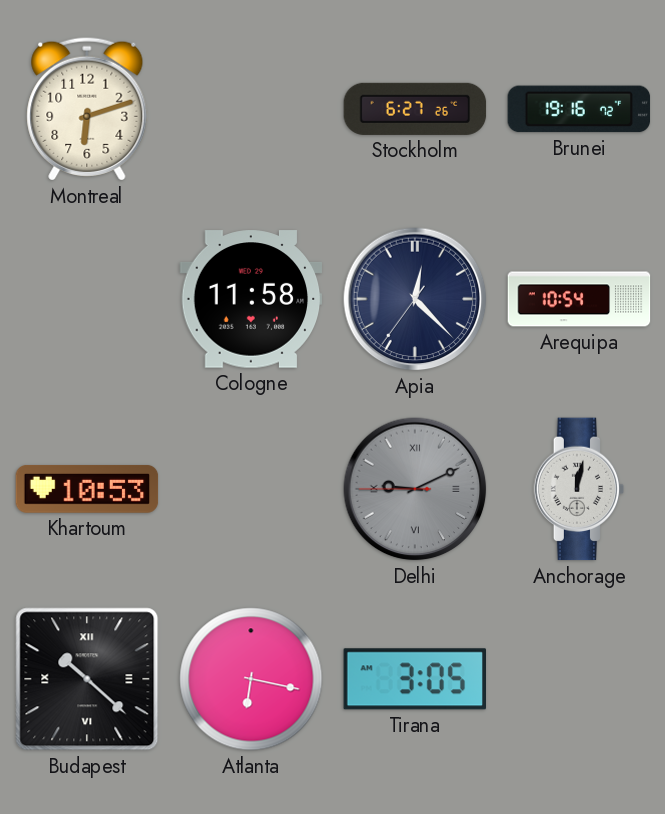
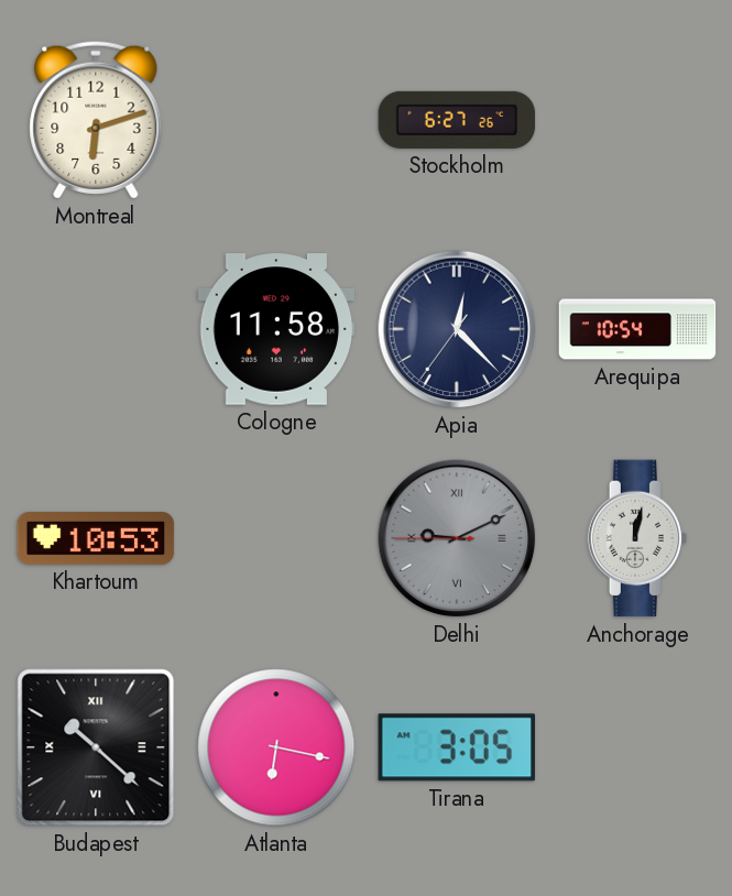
Brunei: 19:16 -> none
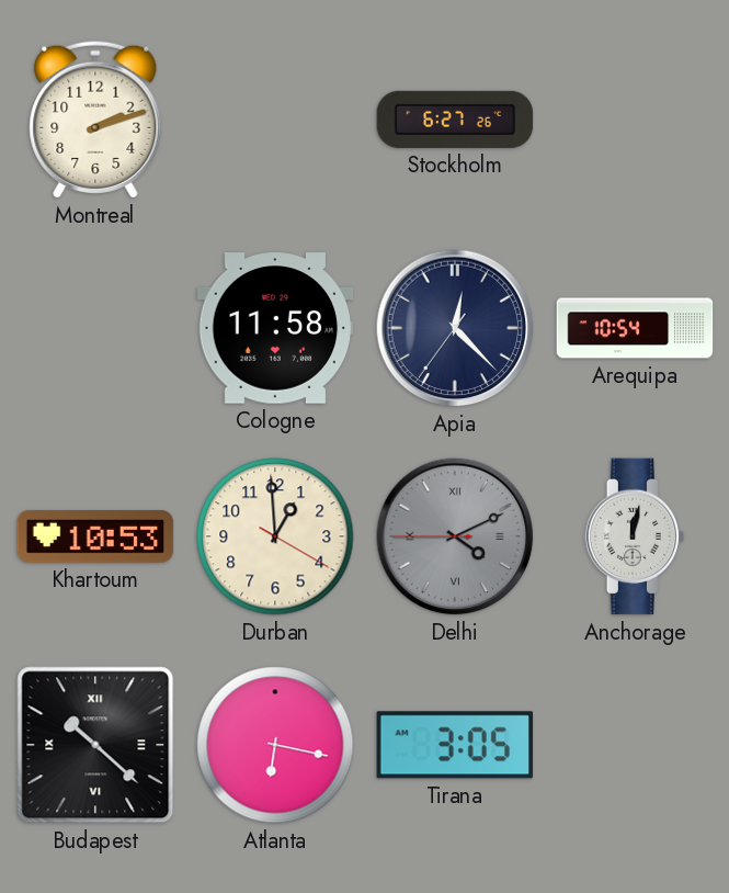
Montreal: 6:12 -> 2:12
Durban: none -> 12:59
Delhi: 9:10 -> 4:10
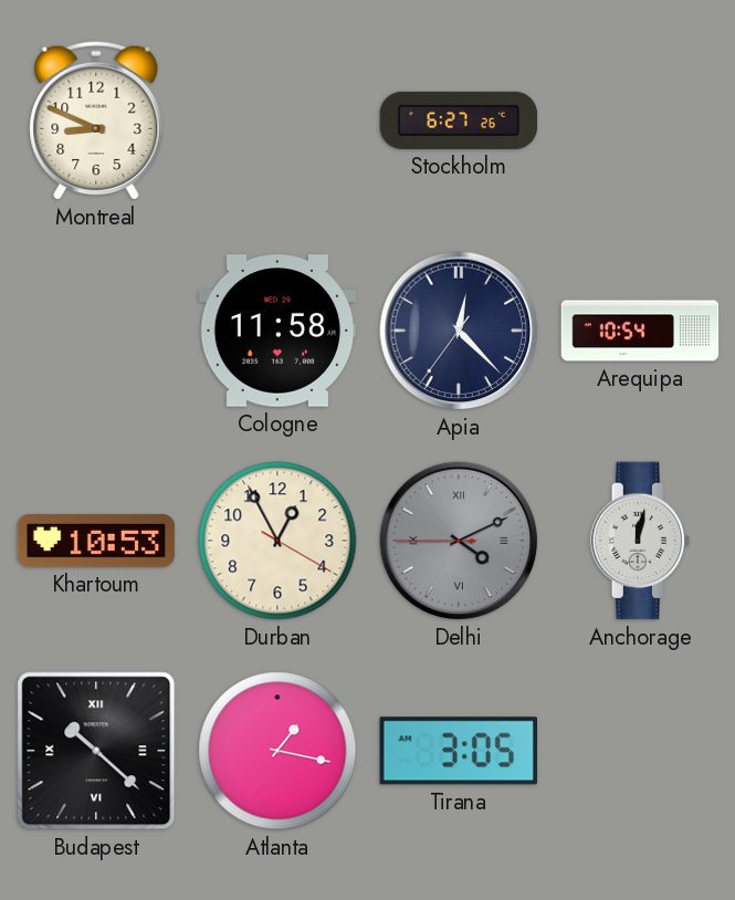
Montreal: 2:12 -> 8:49
Durban: 12:59 -> 12:55
Atlanta: 6:17 -> 1:17
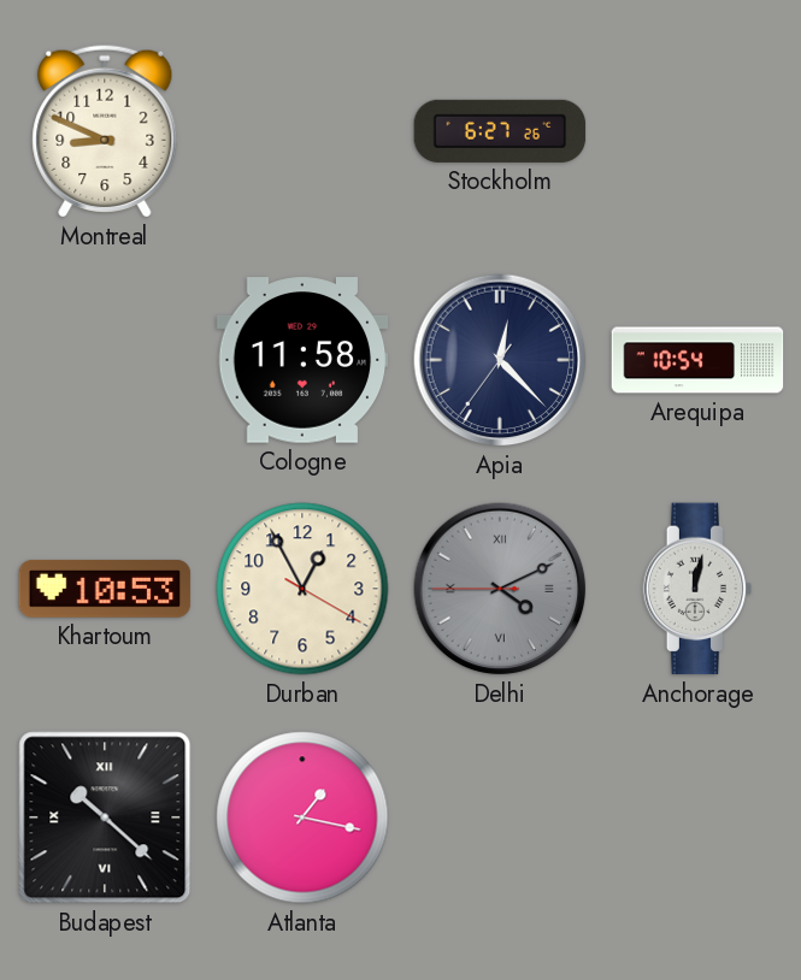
Tirana: 3:05 -> none
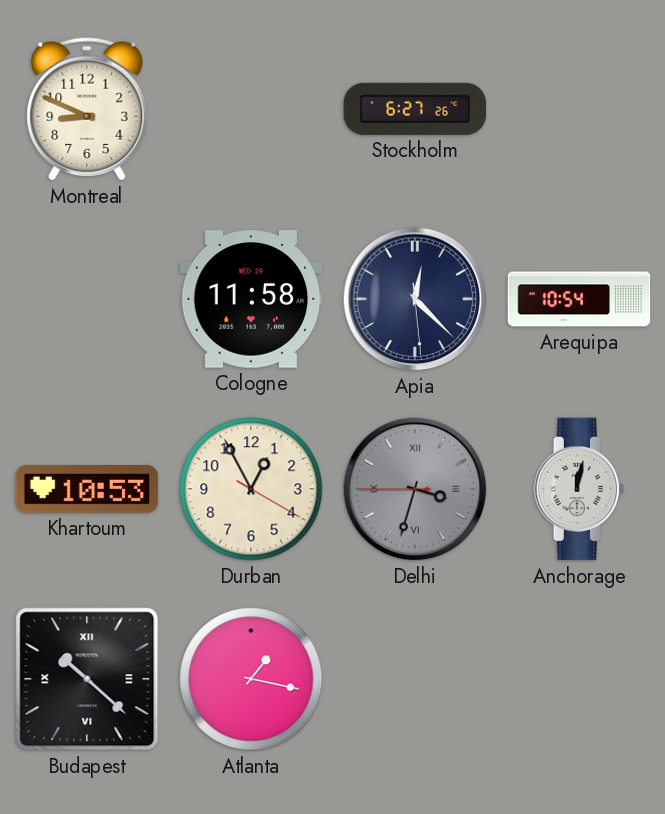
Apia: 12:22:36 -> 12:22:29
Delhi: 4:10 -> 3:32
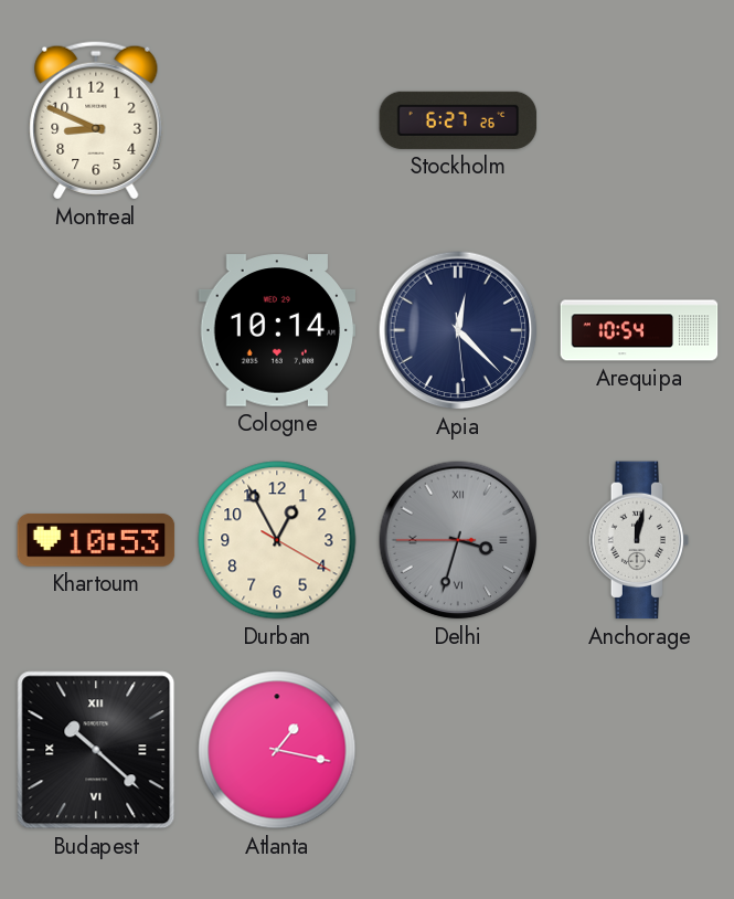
Cologne: 11:58 -> 10:14
